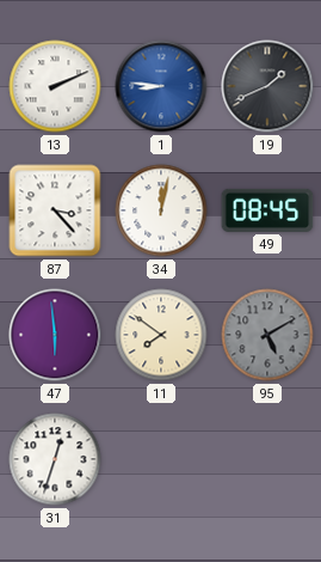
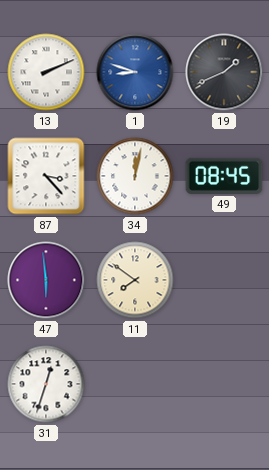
1: 8:46 -> 8:48
95: 5:10 -> none
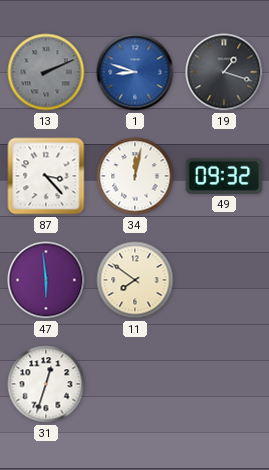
13 dial: white -> grey
19: 1:41 -> 1:18
49: 08:45 -> 09:32
